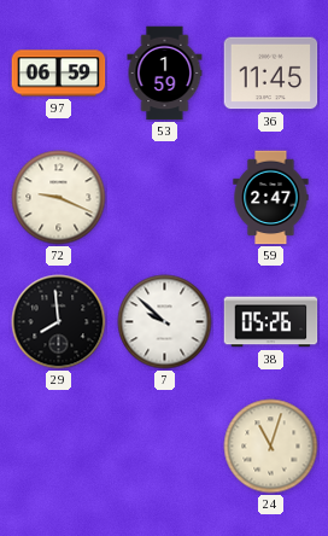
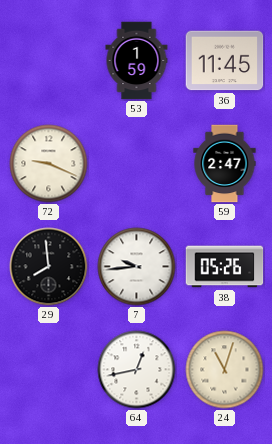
97: 06:59 -> none
7: 9:52 -> 9:44
64: none -> 12:43
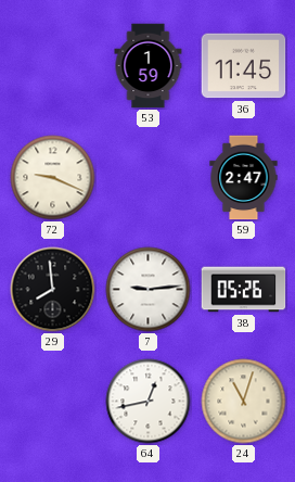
7: 9:44 -> 9:14
